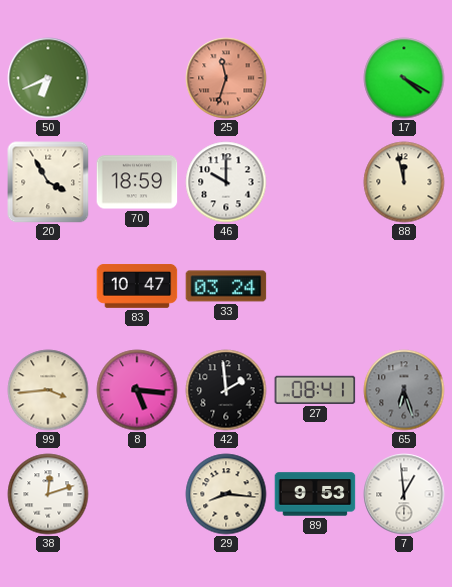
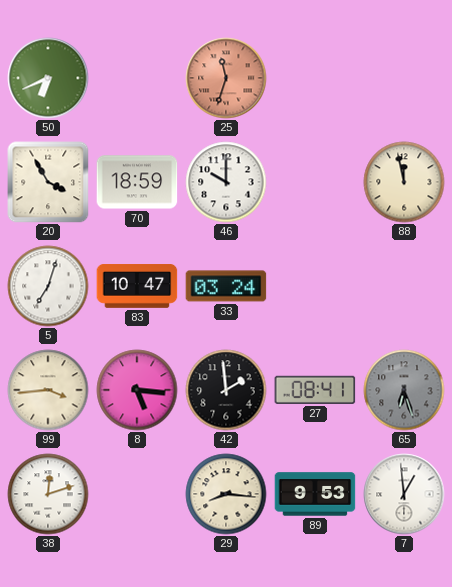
17: 4:20 -> none
5: none -> 7:03
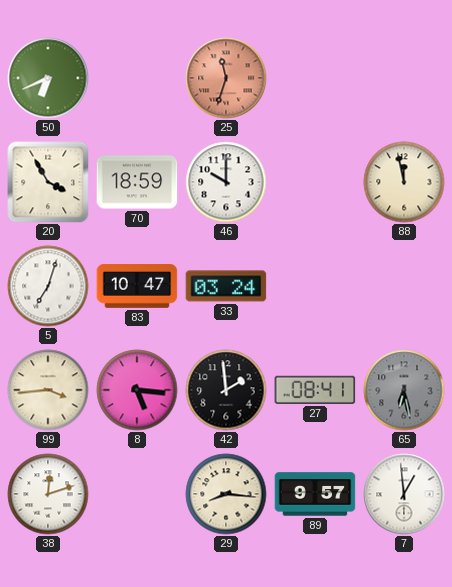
65: 6:27 -> 6:28
89: 9:53 -> 9:57
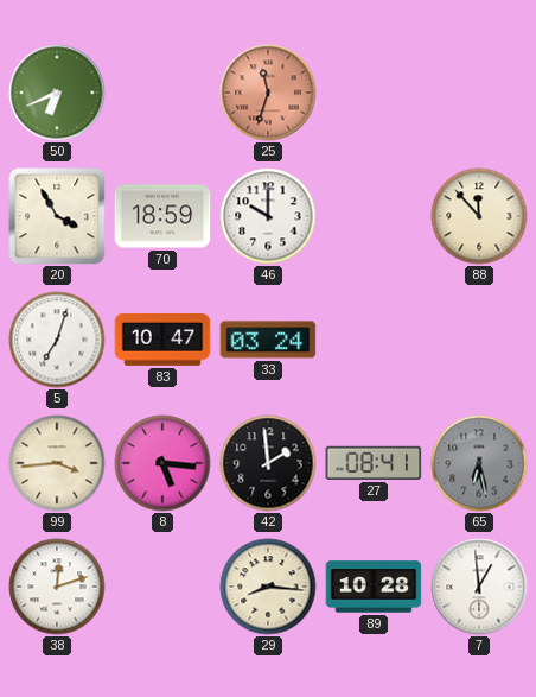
88: 11:58 -> 11:53
89: 9:57 -> 10:28
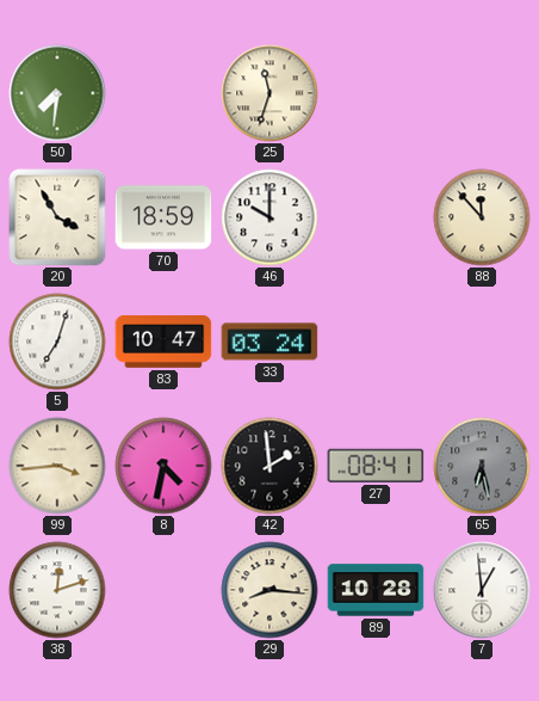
50: 6:41 -> 7:31
25 dial: salmon -> cream
8: 5:16 -> 4:32
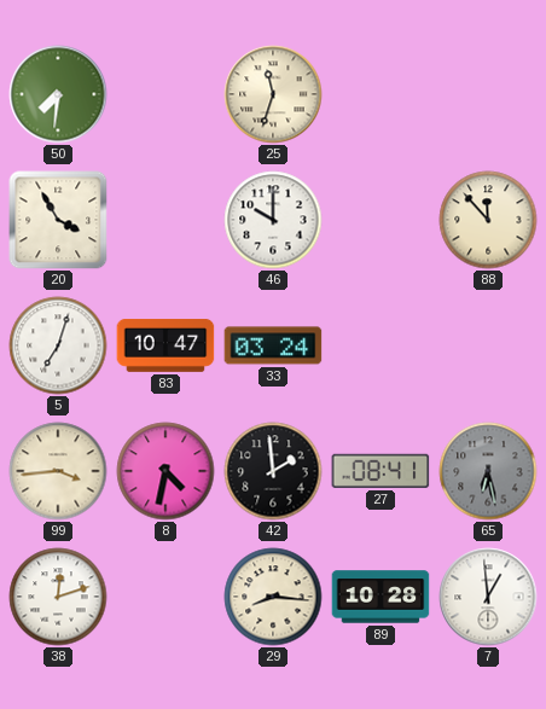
70: 18:59 -> none
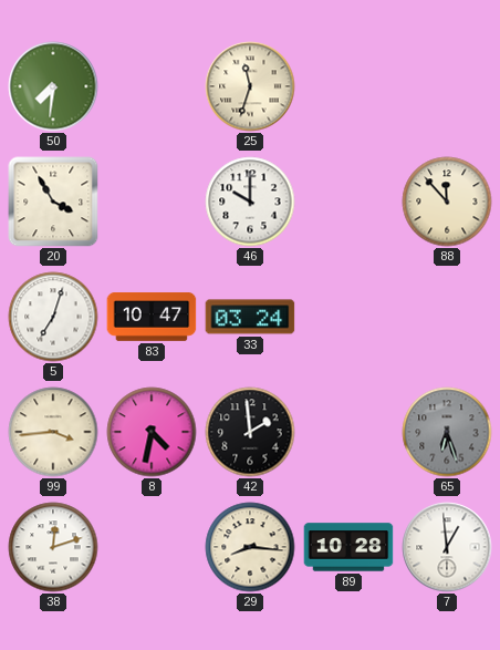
27: 08:41 -> none
65: 6:28 -> 6:27
